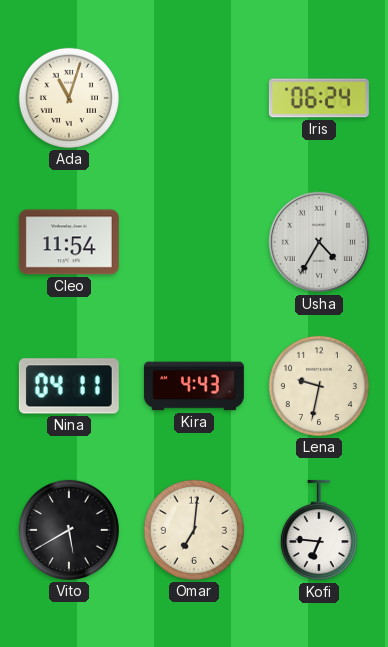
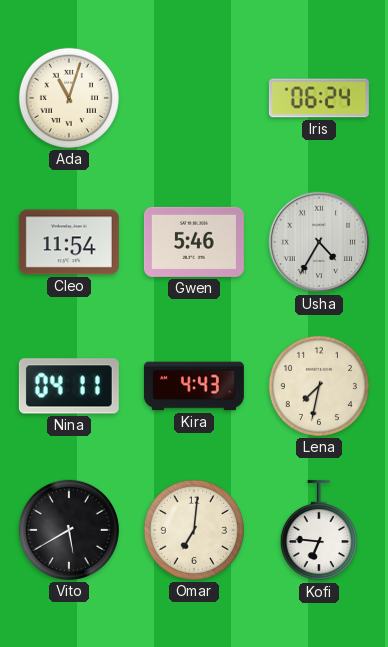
Gwen: none -> 5:46
Lena: 9:32 -> 7:32
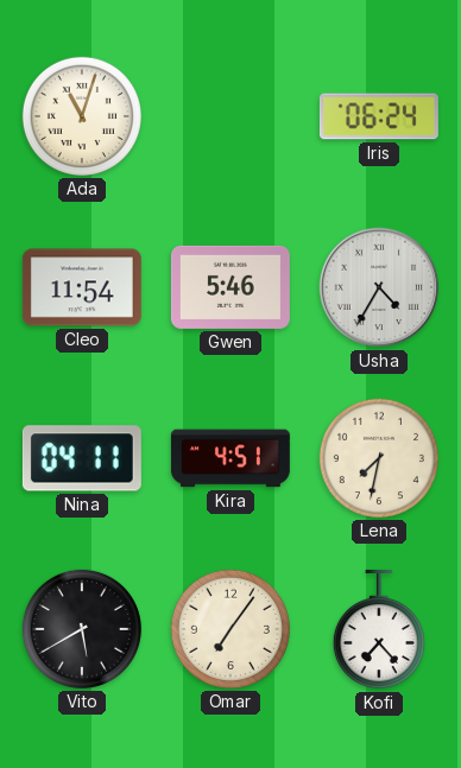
Kira: 4:43 -> 4:51
Omar: 7:01 -> 7:06
Kofi: 6:46 -> 7:23
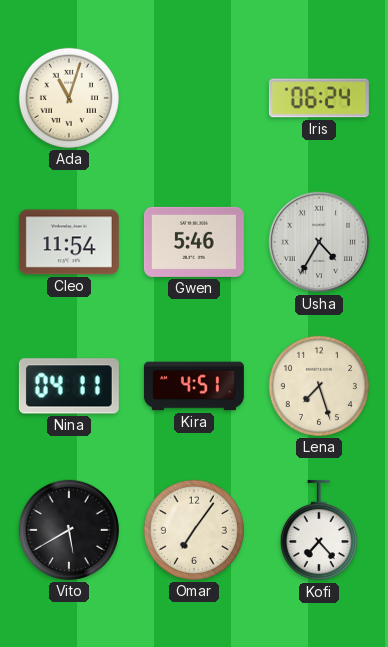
Lena: 7:32 -> 7:27
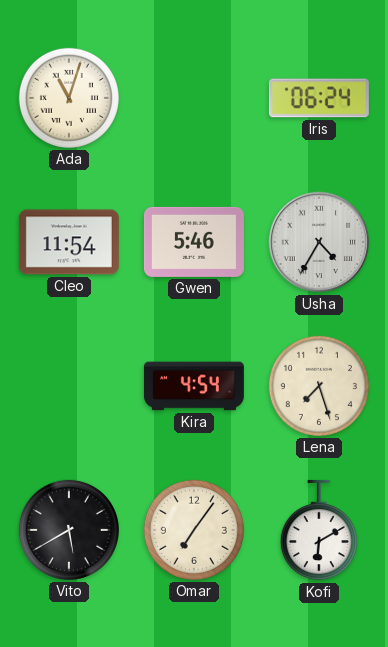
Nina: 04:11 -> none
Kira: 4:51 -> 4:54
Kofi: 7:23 -> 6:10
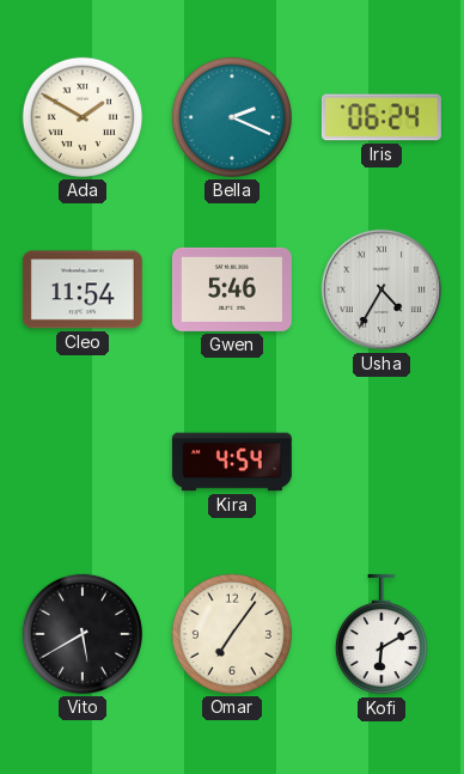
Ada: 11:03 -> 1:50
Bella: none -> 2:19
Lena: 7:27 -> none
